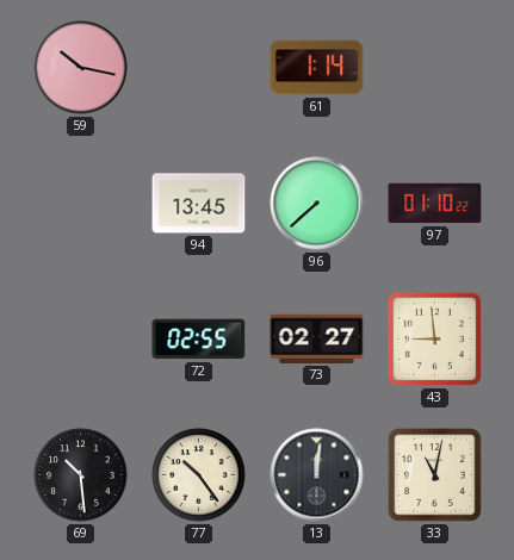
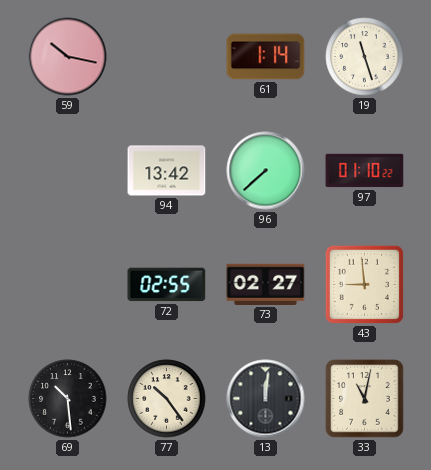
19: none -> 11:27
94: 13:45 -> 13:42
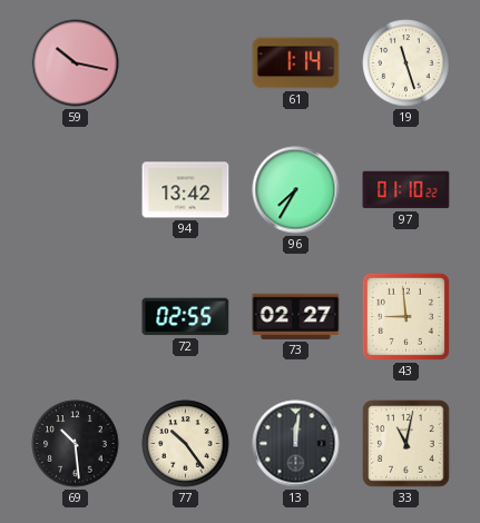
96: 7:38 -> 7:35
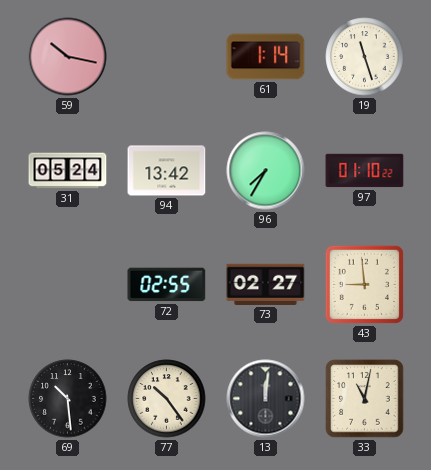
31: none -> 05:24
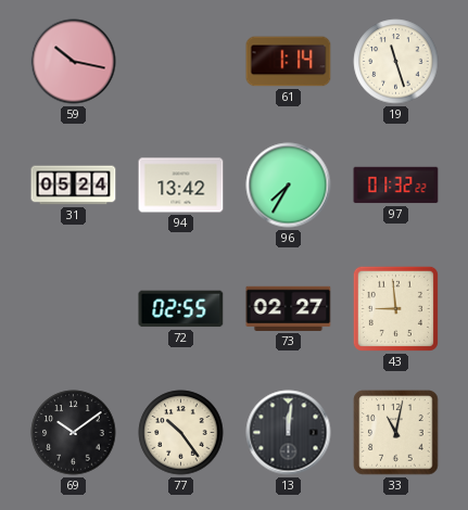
97: 01:10 -> 01:32
69: 10:29 -> 10:09
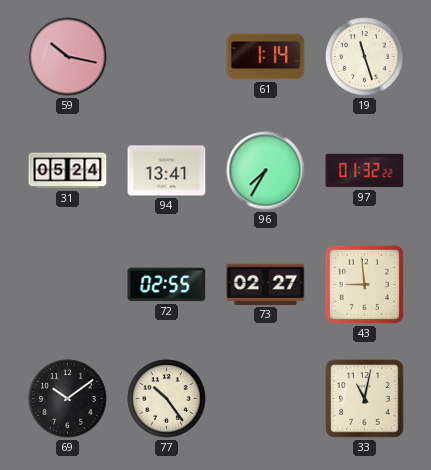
94: 13:42 -> 13:41
13: 12:01 -> none
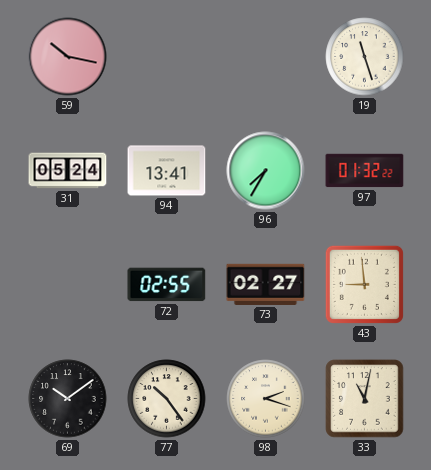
61: 1:14 -> none
98: none -> 2:18
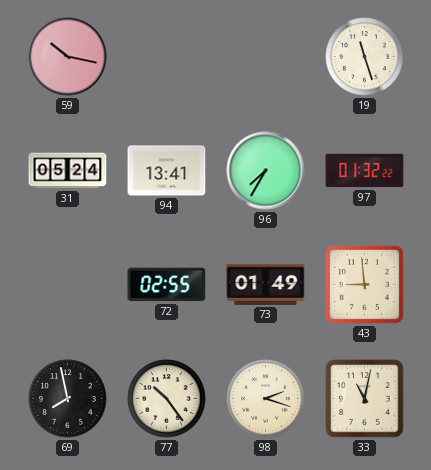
73: 02:27 -> 01:49
69: 10:09 -> 7:58
